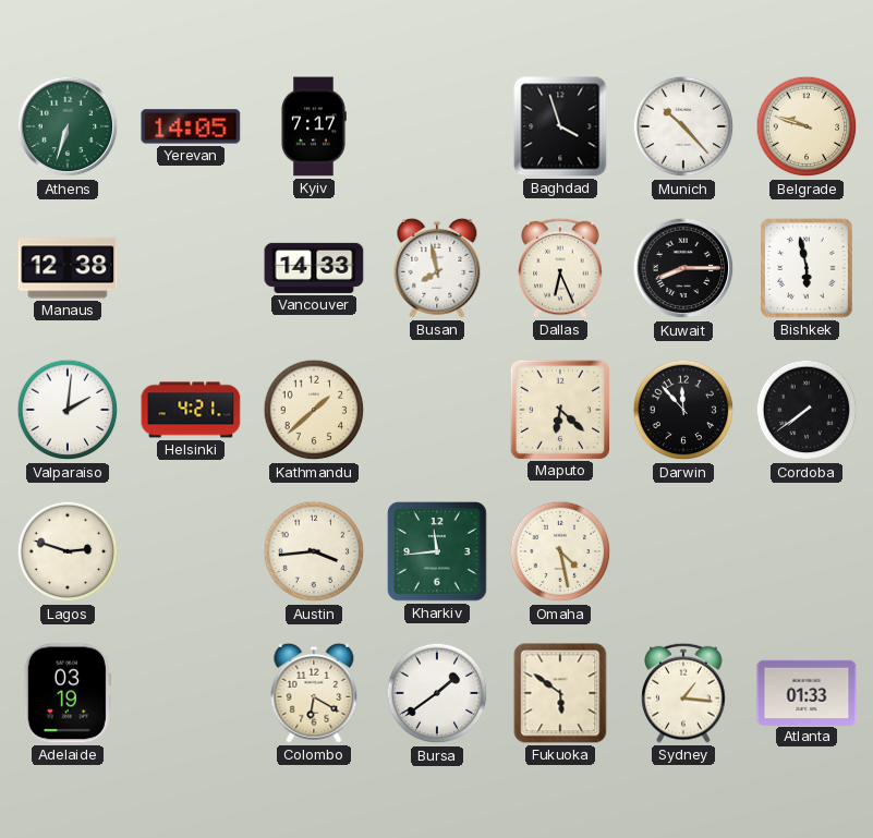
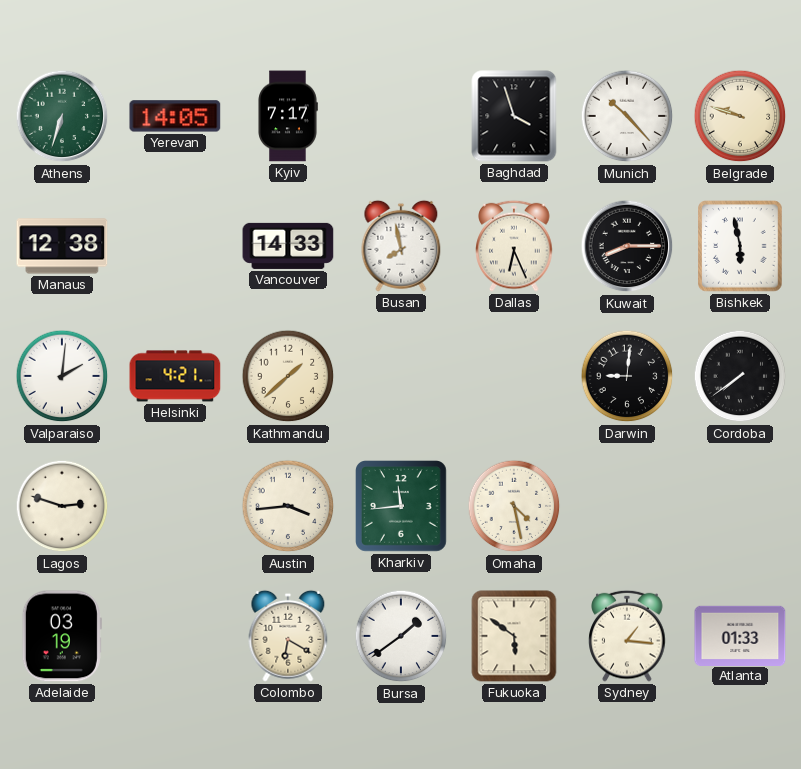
Maputo: 6:22 -> none
Darwin: 11:53 -> 9:01
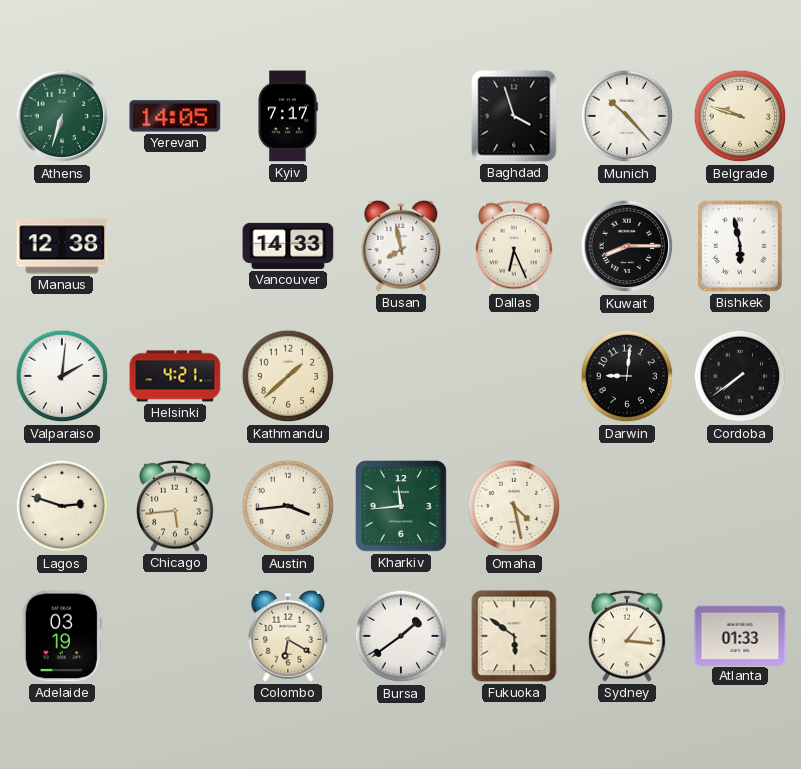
Chicago: none -> 5:44
